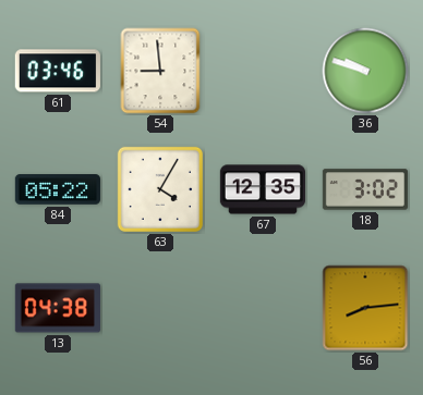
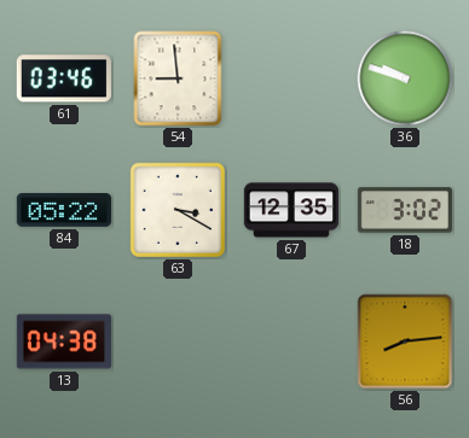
63: 4:05 -> 3:20
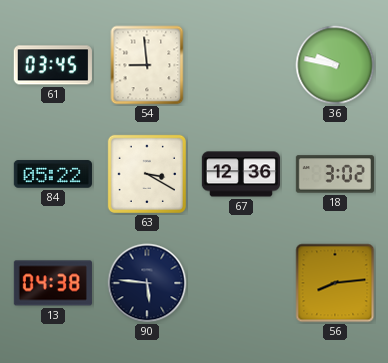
61: 03:46 -> 03:45
36: 9:48 -> 9:47
67: 12:35 -> 12:36
90: none -> 5:46
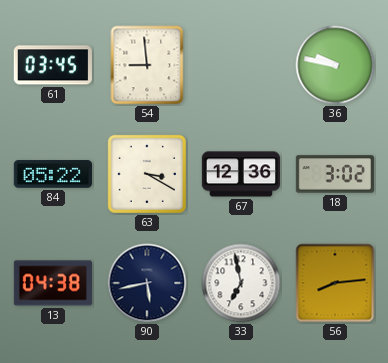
90: 5:46 -> 5:43
33: none -> 6:58
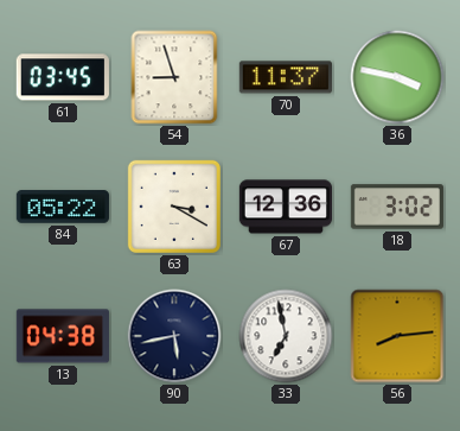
54: 8:59 -> 8:57
70: none -> 11:37
36: 9:47 -> 3:47
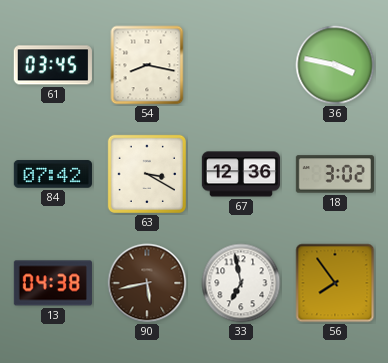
54: 8:57 -> 8:17
70: 11:37 -> none
84: 05:22 -> 07:42
90 dial: navy -> brown
56: 8:14 -> 7:54
